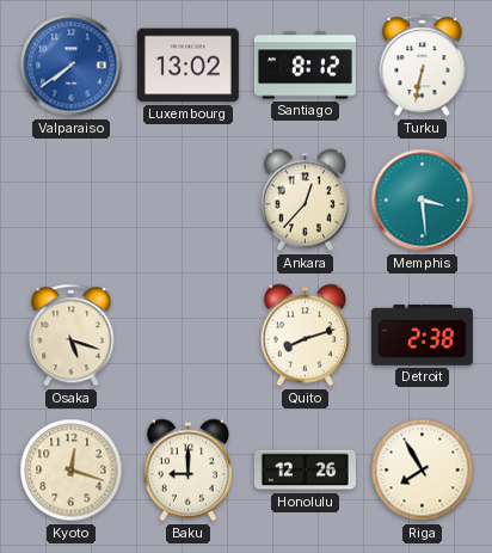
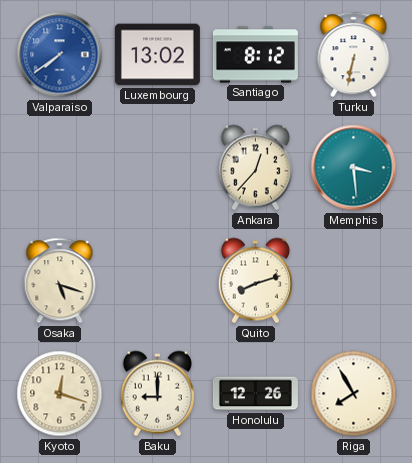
Detroit: 2:38 -> none
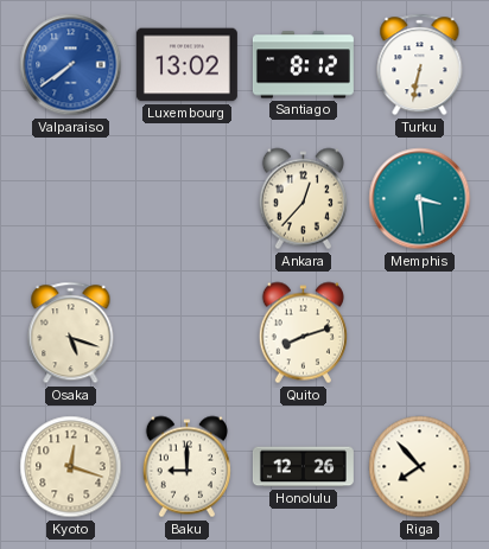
Riga: 7:55 -> 7:53
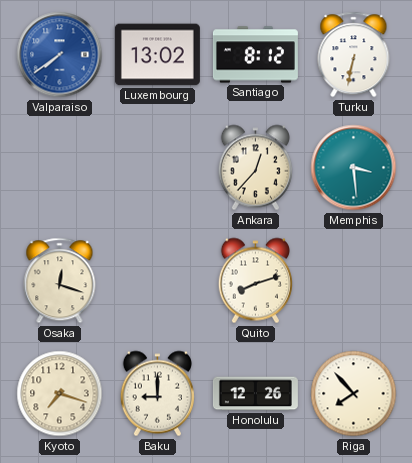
Osaka: 5:18 -> 12:18
Kyoto: 12:18 -> 7:18
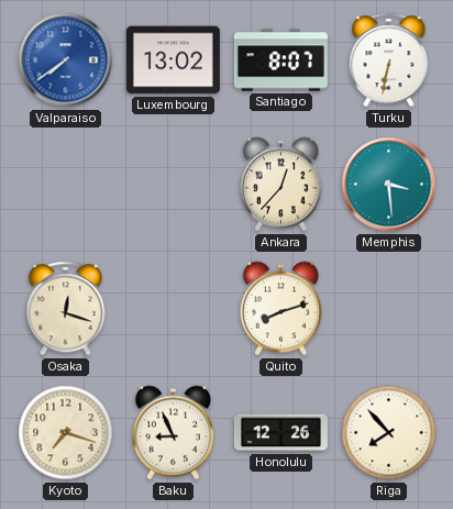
Santiago: 8:12 -> 8:07
Baku: 9:00 -> 8:56
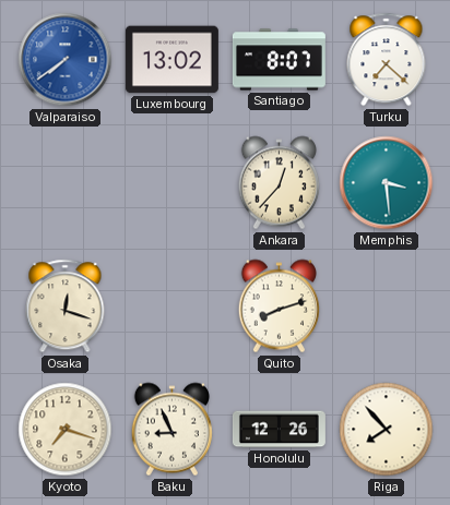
Turku: 6:32 -> 7:22
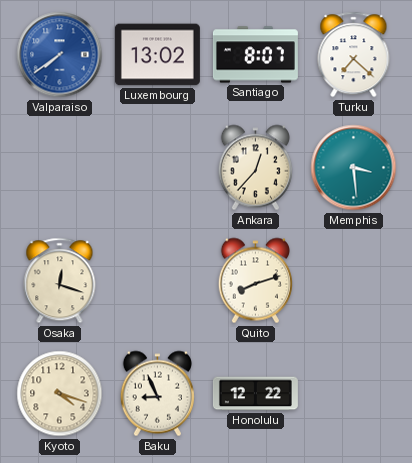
Kyoto: 7:18 -> 4:18
Honolulu: 12:26 -> 12:22
Riga: 7:53 -> none
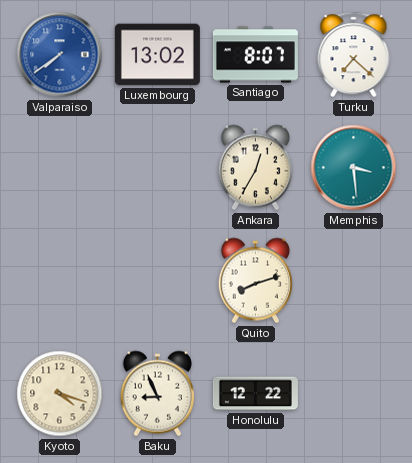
Ankara: 12:37 -> 12:35
Osaka: 12:18 -> none
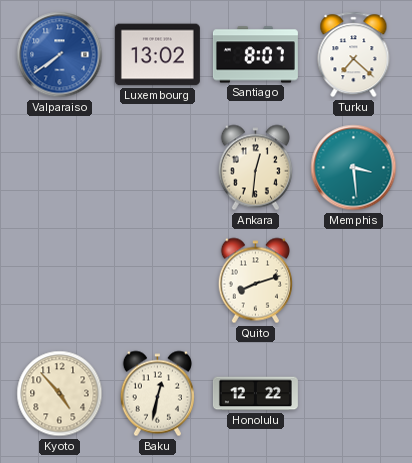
Ankara: 12:35 -> 12:31
Kyoto: 4:18 -> 4:53
Baku: 8:56 -> 12:32
